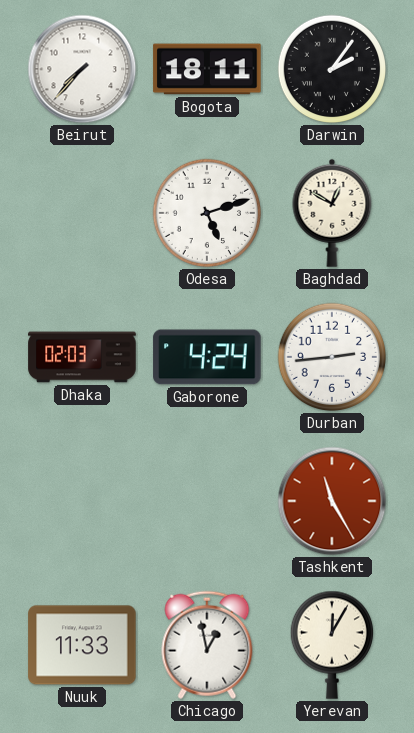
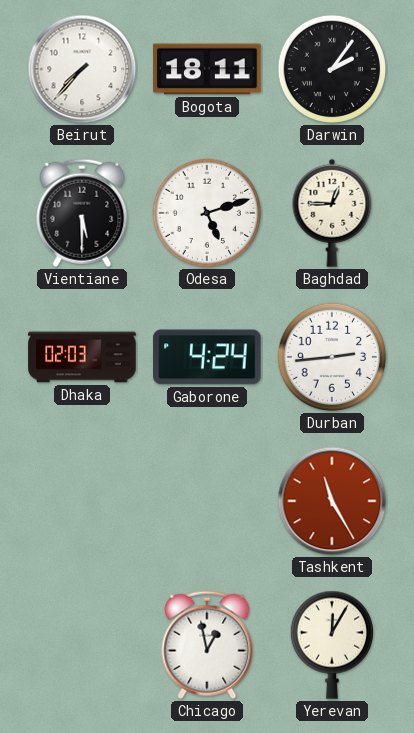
Vientiane: none -> 5:30
Baghdad: 12:50 -> 12:45
Nuuk: 11:33 -> none
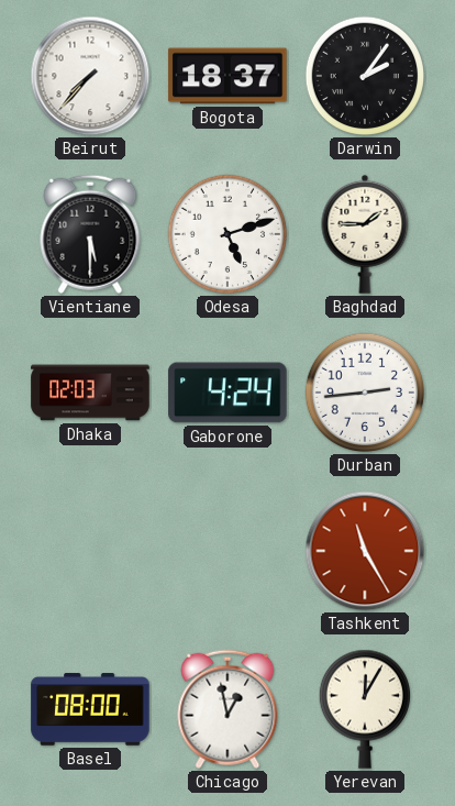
Bogota: 18:11 -> 18:37
Baghdad: 12:45 -> 1:45
Basel: none -> 08:00
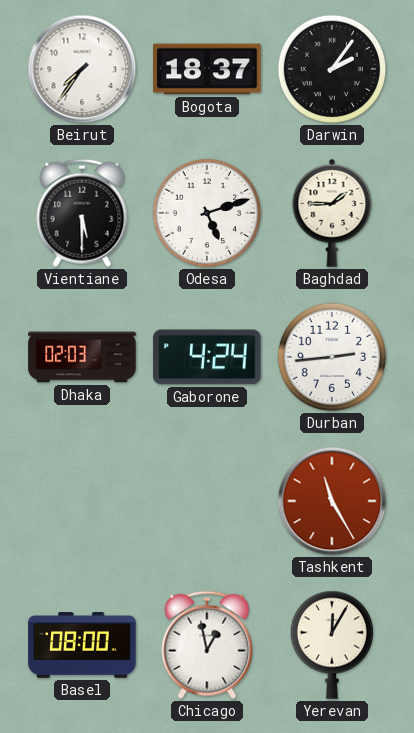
Beirut: 7:37 -> 7:36
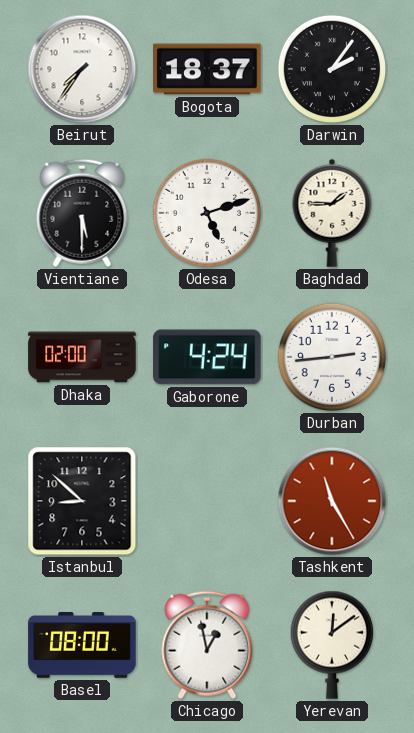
Dhaka: 02:03 -> 02:00
Istanbul: none -> 8:52
Yerevan: 12:05 -> 12:09
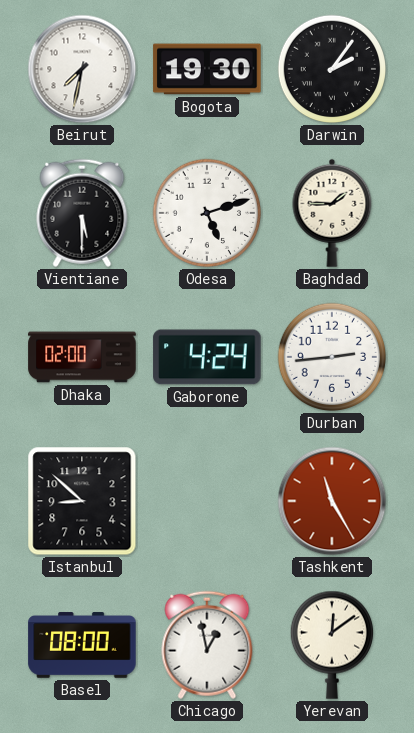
Beirut: 7:36 -> 7:32
Bogota: 18:37 -> 19:30
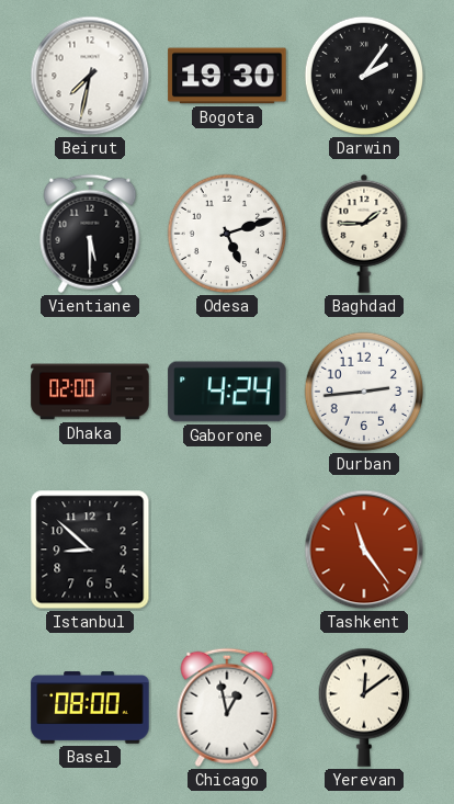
Tashkent: 11:25 -> 11:24
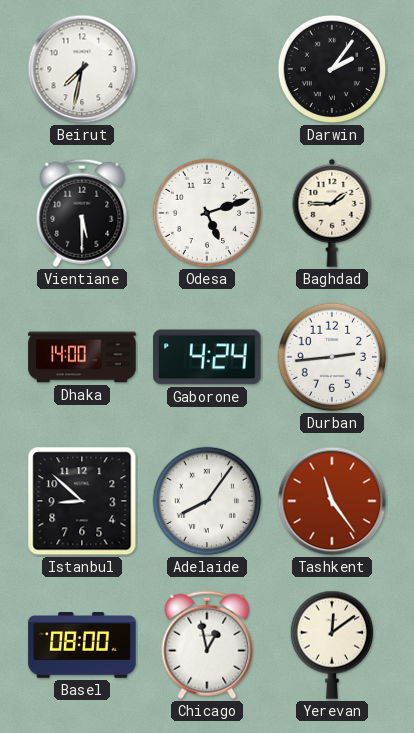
Bogota: 19:30 -> none
Dhaka: 02:00 -> 14:00
Adelaide: none -> 8:06
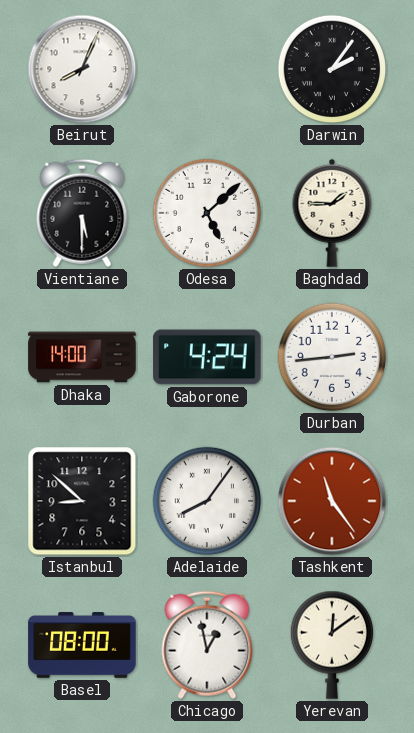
Beirut: 7:32 -> 8:04
Odesa: 5:12 -> 5:08
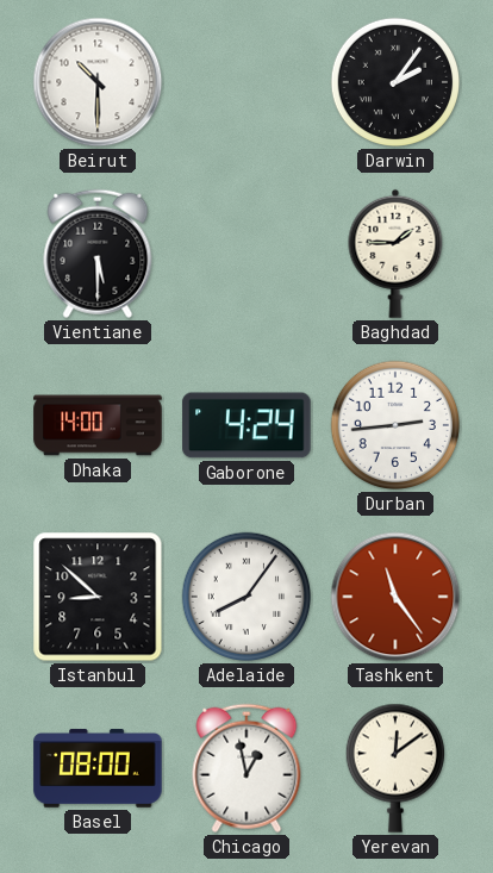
Beirut: 8:04 -> 10:30
Odesa: 5:08 -> none
